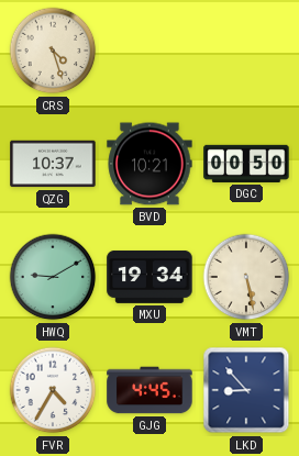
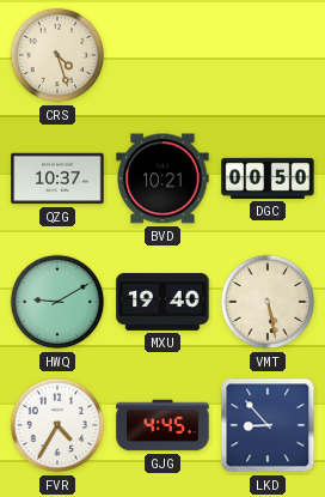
MXU: 19:34 -> 19:40
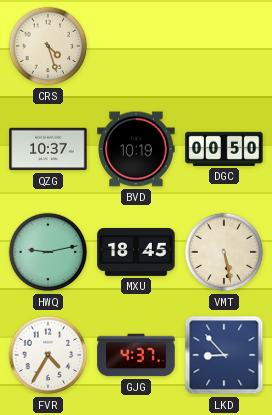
BVD: 10:21 -> 10:19
HWQ: 9:10 -> 9:13
MXU: 19:40 -> 18:45
GJG: 4:45 -> 4:37
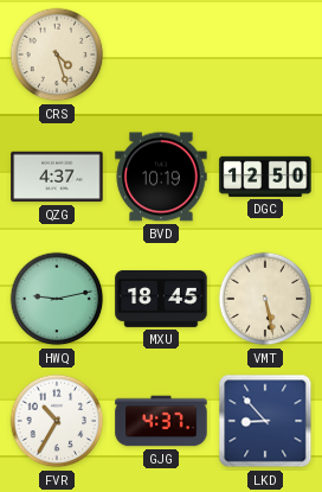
QZG: 10:37 -> 4:37
DGC: 00:50 -> 12:50
FVR: 4:35 -> 10:35
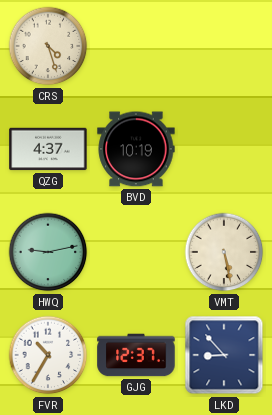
DGC: 12:50 -> none
MXU: 18:45 -> none
GJG: 4:37 -> 12:37
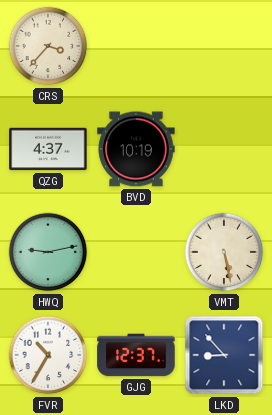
CRS: 4:27 -> 3:37
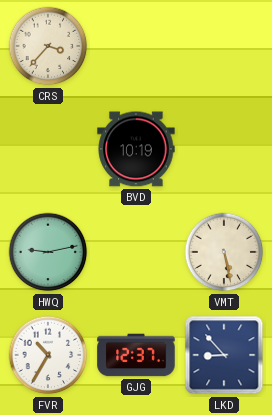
QZG: 4:37 -> none
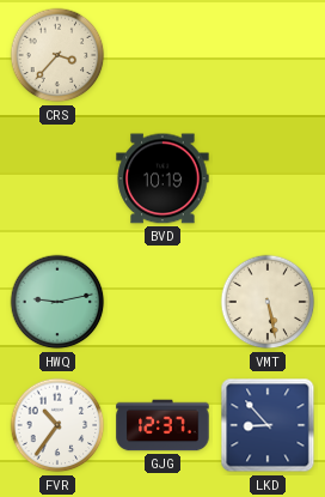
FVR: 10:35 -> 10:36
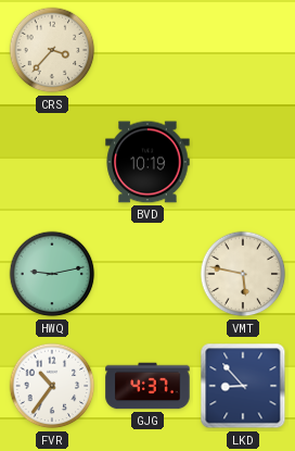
VMT: 5:28 -> 5:47
GJG: 12:37 -> 4:37
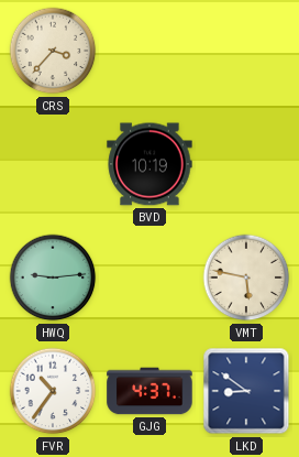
HWQ: 9:13 -> 9:14
LKD: 8:53 -> 8:51
